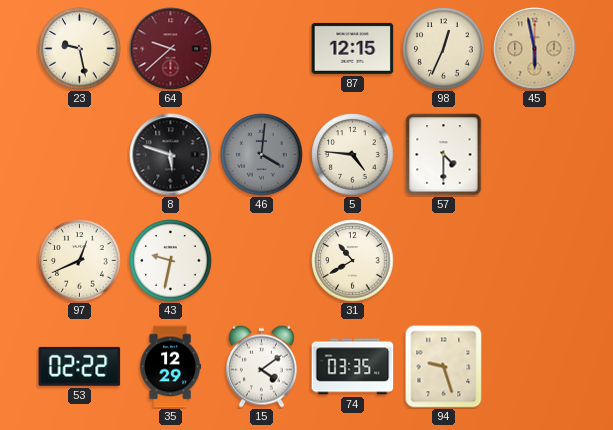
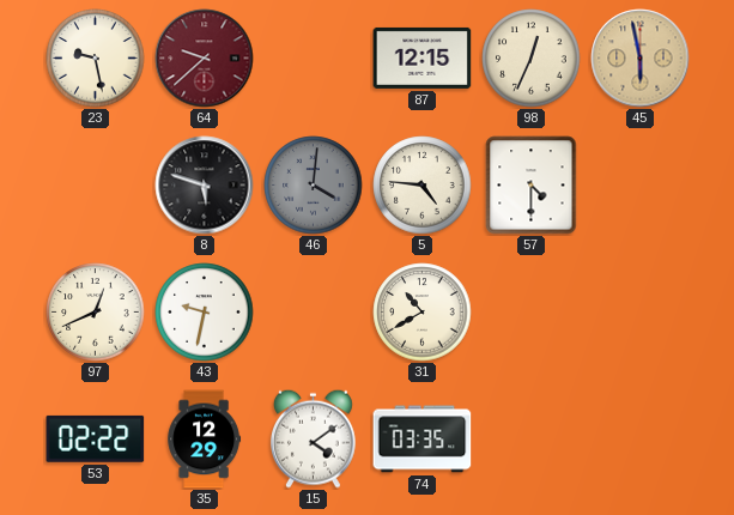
94: 9:27 -> none
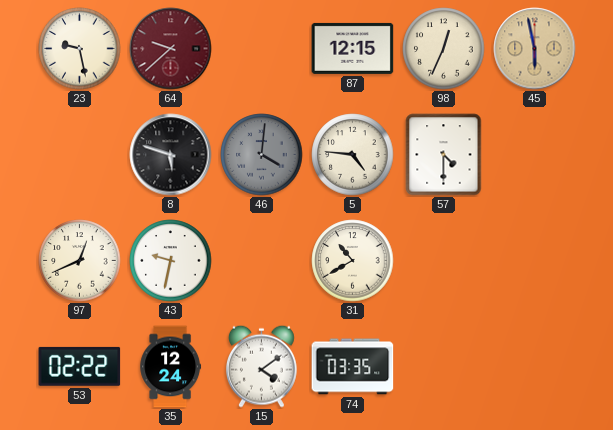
35: 12:29 -> 12:24
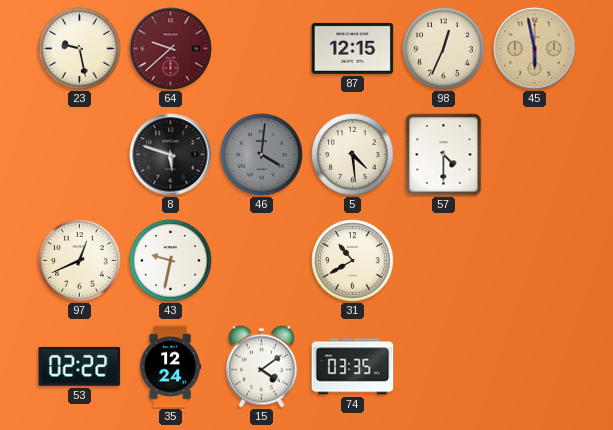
5: 4:46 -> 4:29
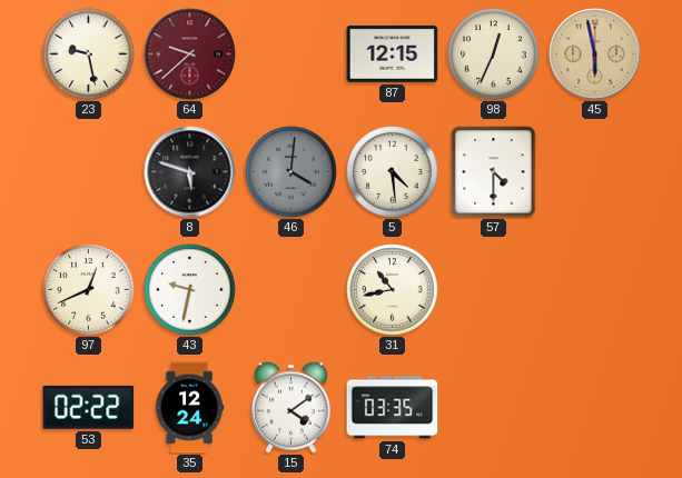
31: 10:40 -> 10:43
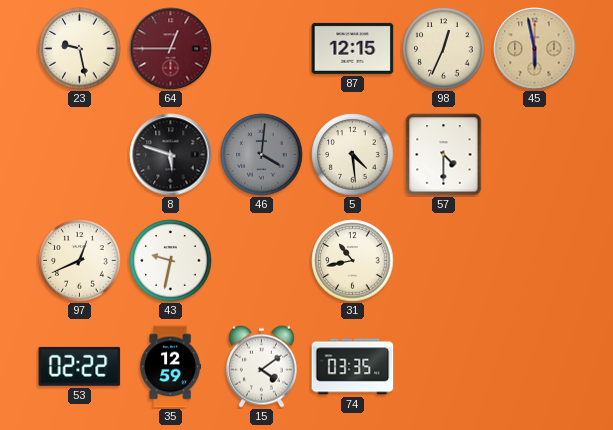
64: 9:38 -> 12:45
35: 12:24 -> 12:59
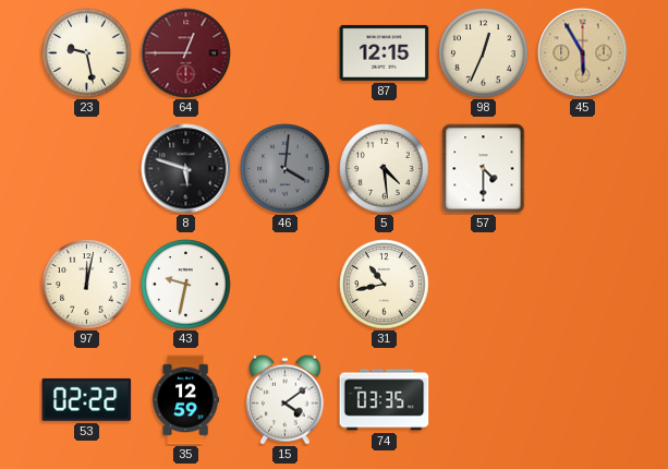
45: 5:58 -> 5:55
97: 12:41 -> 12:02
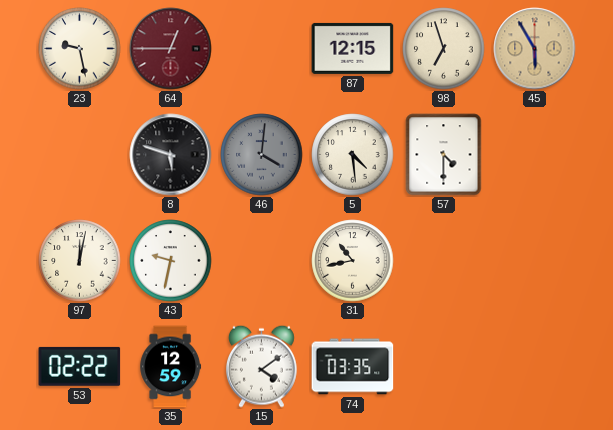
98: 12:34 -> 6:57
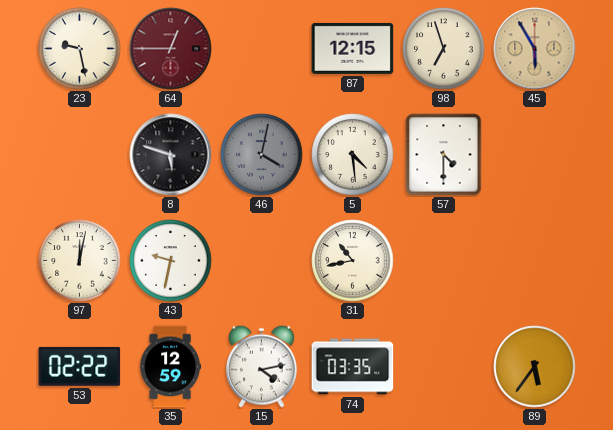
46: 4:01 -> 4:02
15: 4:09 -> 4:13
89: none -> 5:36
